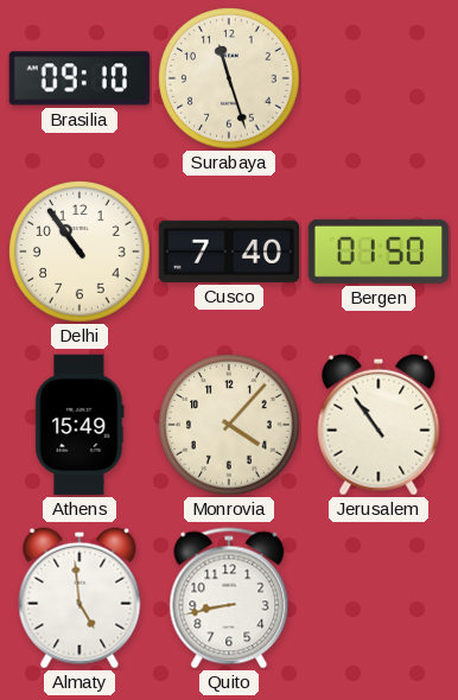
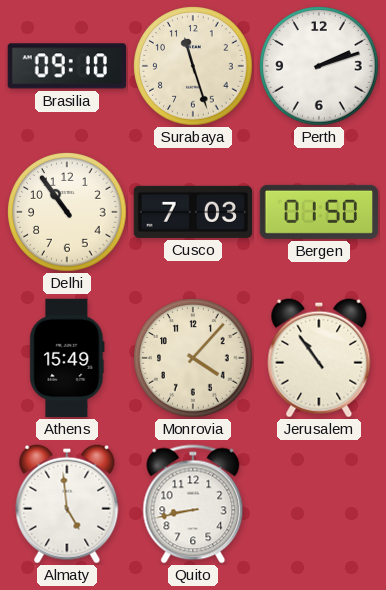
Perth: none -> 2:12
Cusco: 7:40 -> 7:03
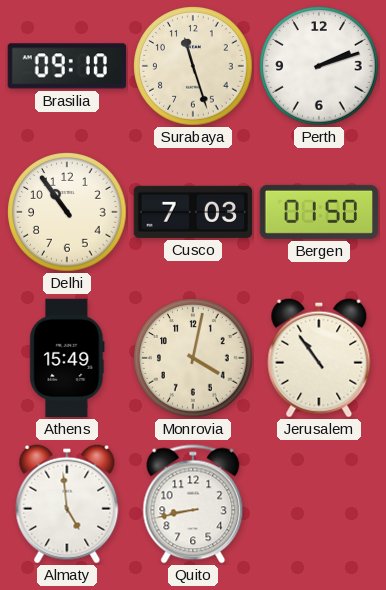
Monrovia: 4:07 -> 4:02
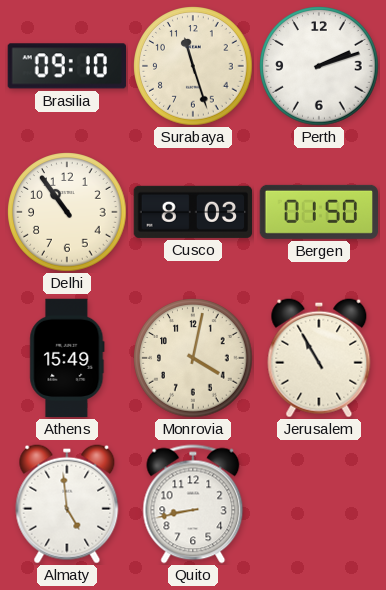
Cusco: 7:03 -> 8:03
Jerusalem: 10:54 -> 10:55
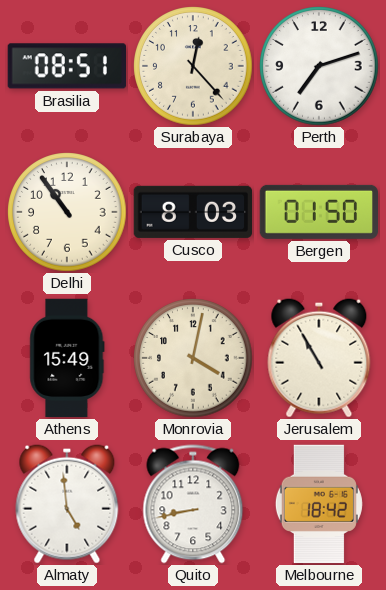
Brasilia: 09:10 -> 08:51
Surabaya: 11:27 -> 12:23
Perth: 2:12 -> 7:12
Melbourne: none -> 18:42
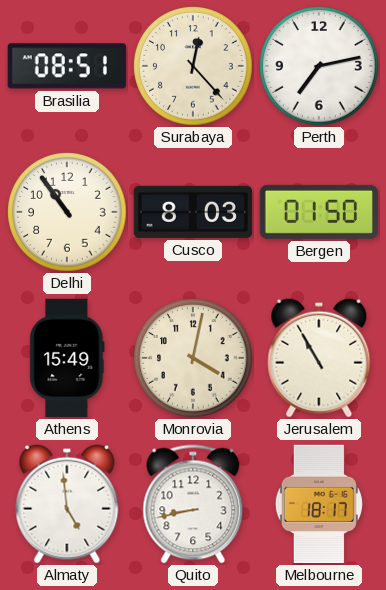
Perth: 7:12 -> 7:13
Melbourne: 18:42 -> 18:17
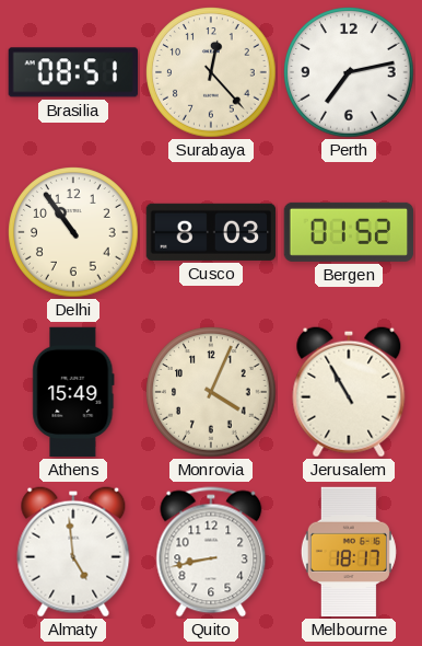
Bergen: 01:50 -> 01:52
Monrovia: 4:02 -> 4:04
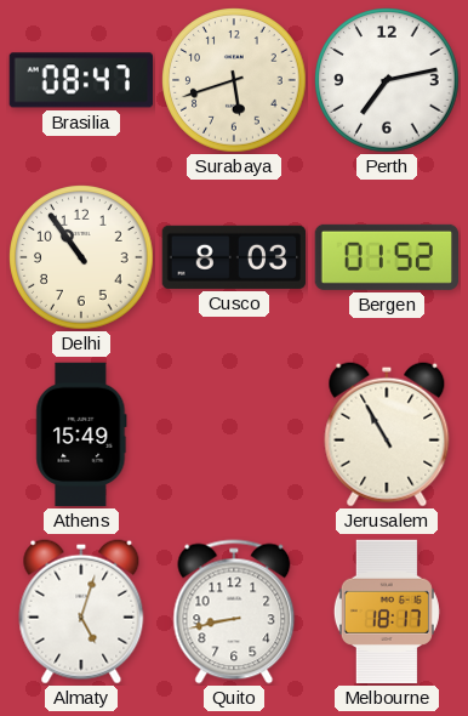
Brasilia: 08:51 -> 08:47
Surabaya: 12:23 -> 5:42
Monrovia: 4:04 -> none
Almaty: 4:59 -> 5:03
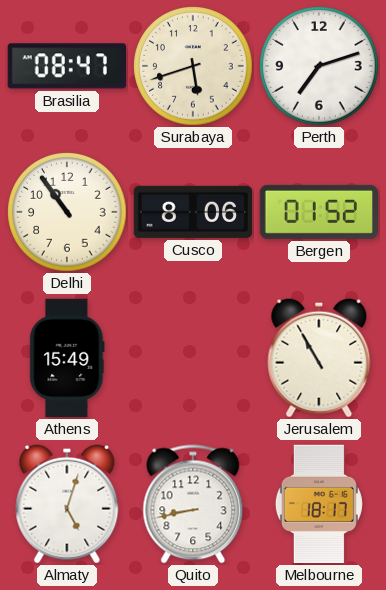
Perth: 7:13 -> 7:12
Cusco: 8:03 -> 8:06
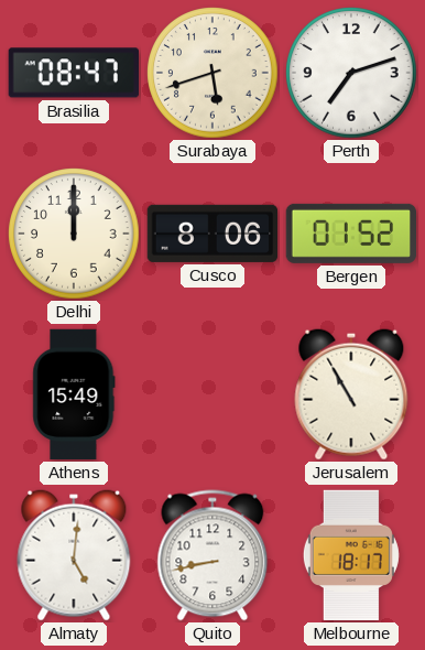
Delhi: 10:54 -> 12:00
Almaty: 5:03 -> 5:01
